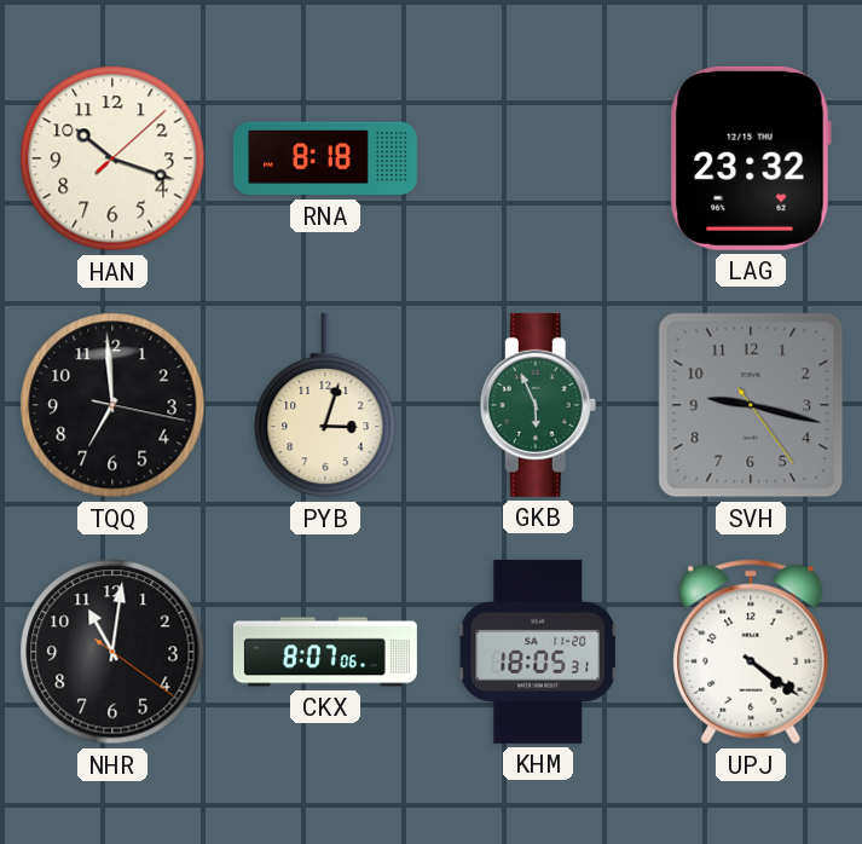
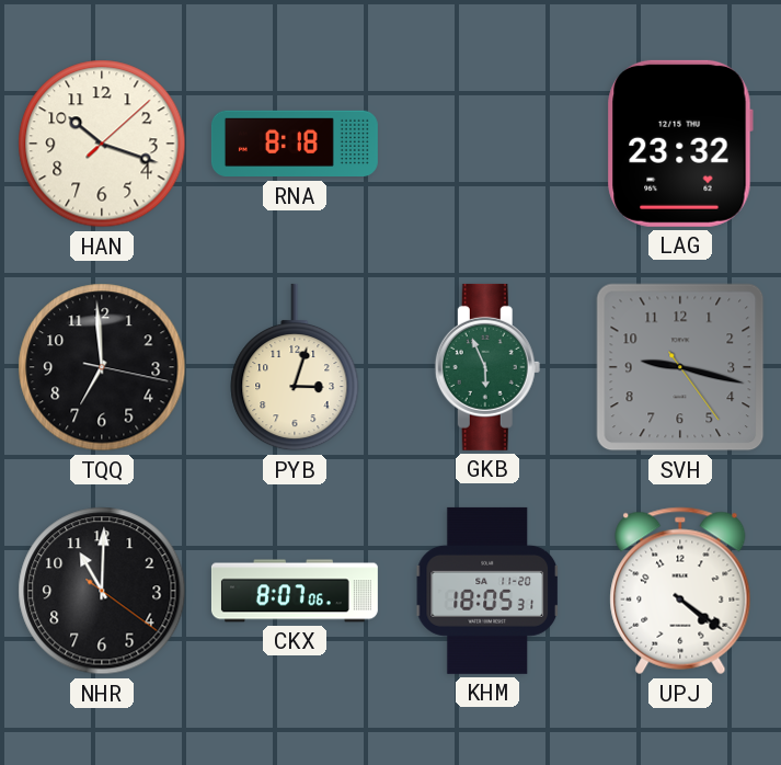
NHR: 11:01 -> 11:00
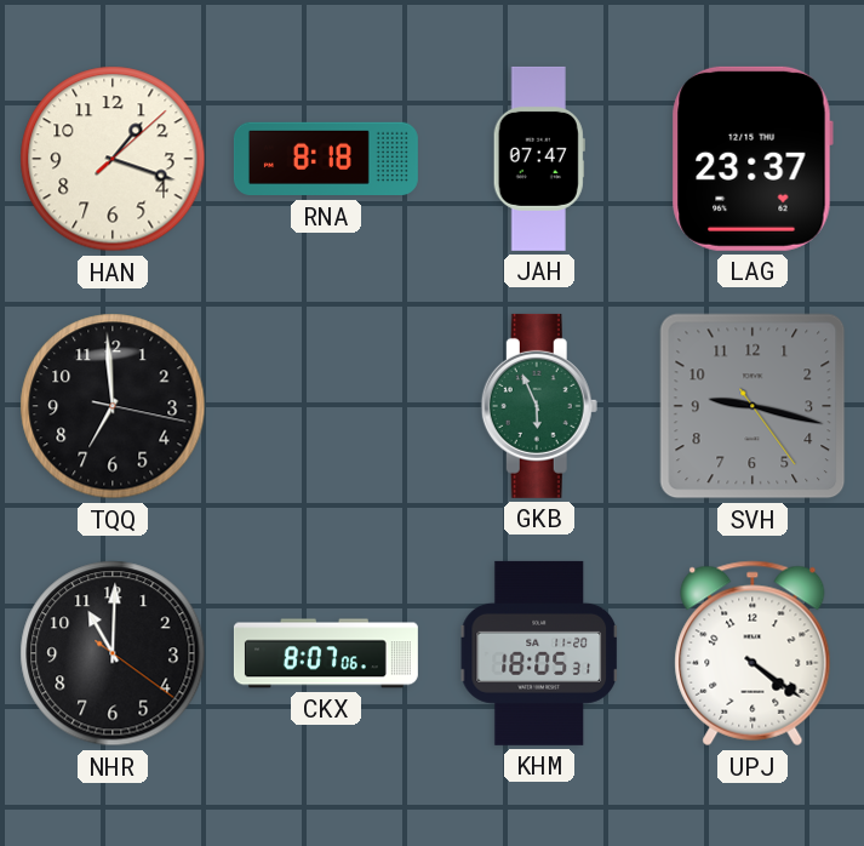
HAN: 10:18 -> 1:18
JAH: none -> 07:47
LAG: 23:32 -> 23:37
PYB: 3:03 -> none
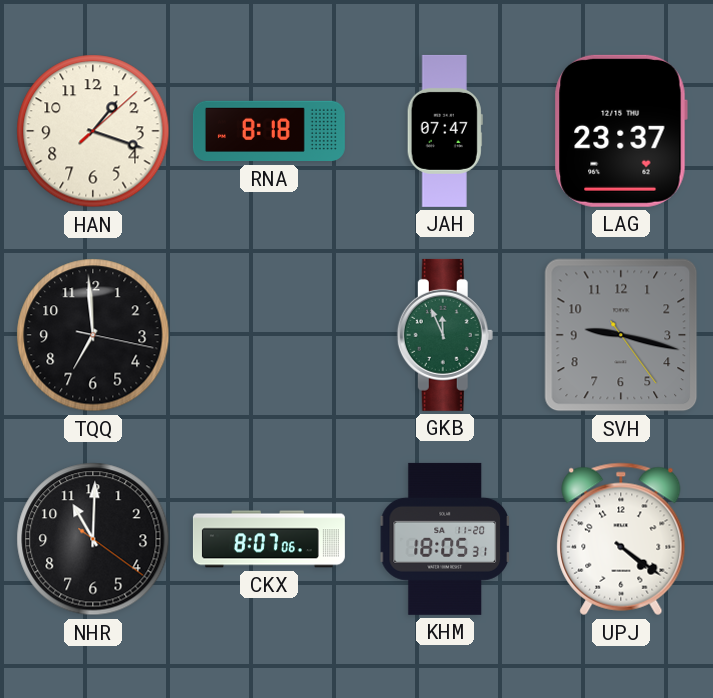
GKB: 5:56 -> 11:56
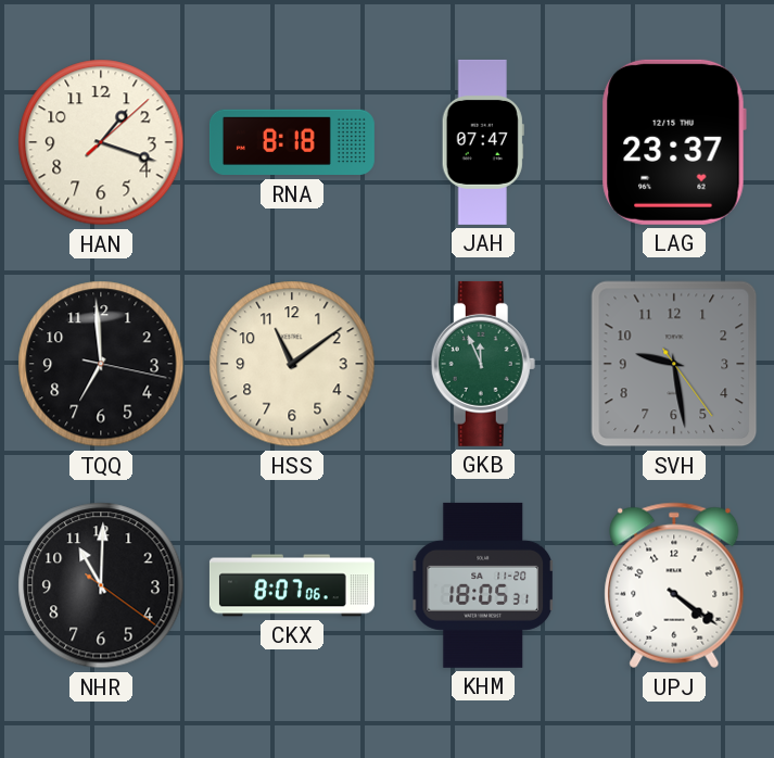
HSS: none -> 11:09
SVH: 9:17 -> 9:28
